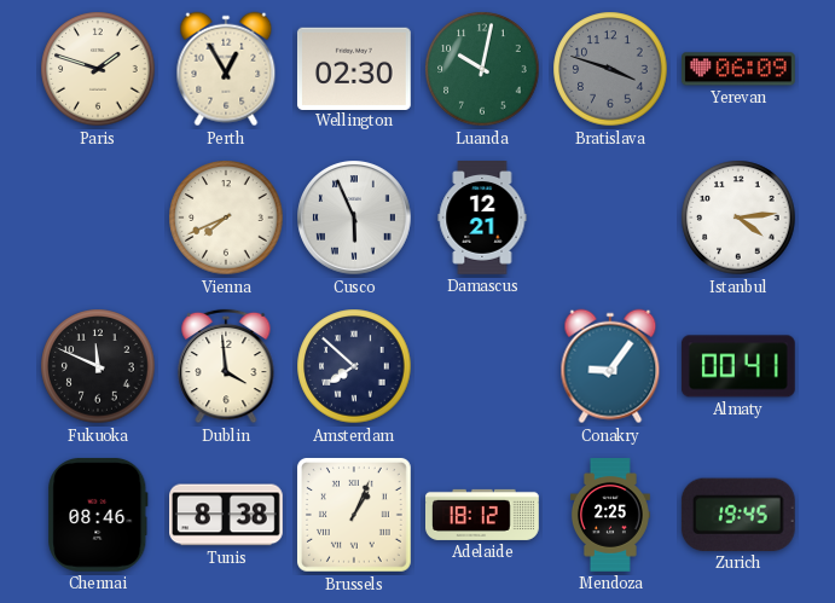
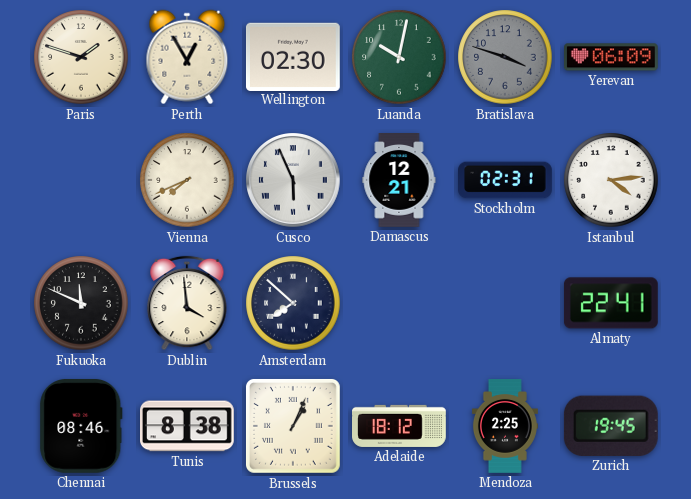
Stockholm: none -> 02:31
Conakry: 9:06 -> none
Almaty: 00:41 -> 22:41
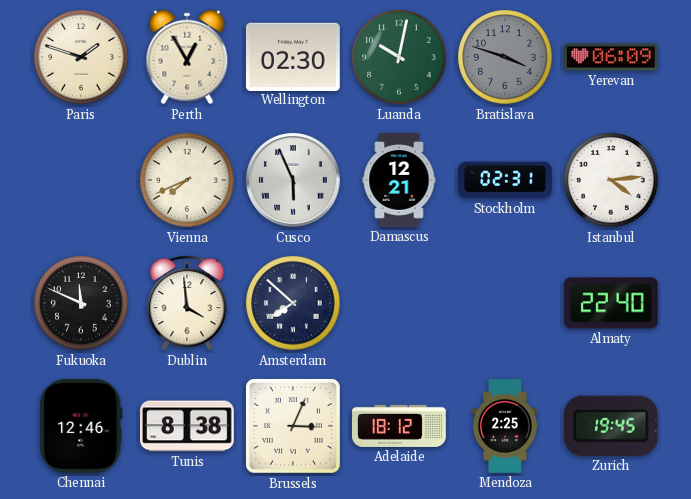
Almaty: 22:41 -> 22:40
Chennai: 08:46 -> 12:46
Brussels: 1:04 -> 3:04
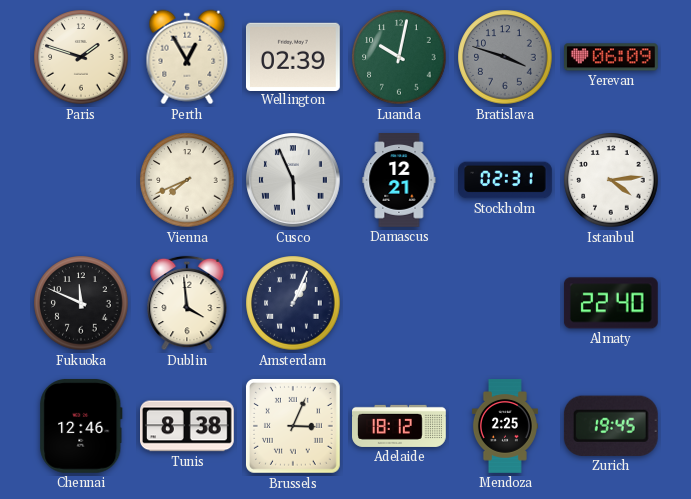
Wellington: 02:30 -> 02:39
Amsterdam: 7:52 -> 1:04
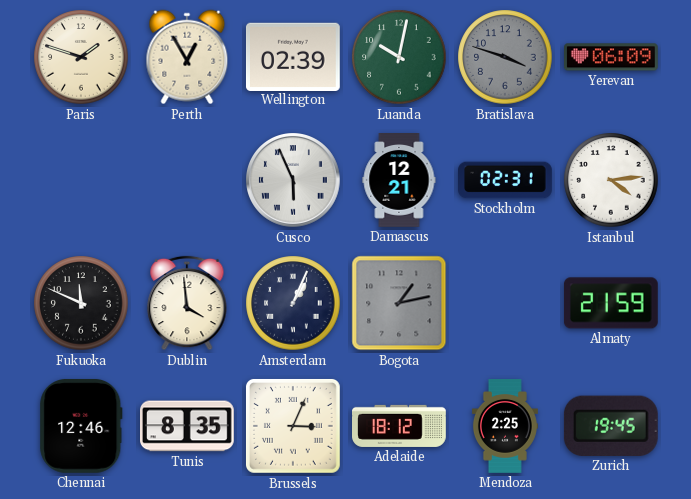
Vienna: 7:41 -> none
Bogota: none -> 1:13
Almaty: 22:40 -> 21:59
Tunis: 8:38 -> 8:35
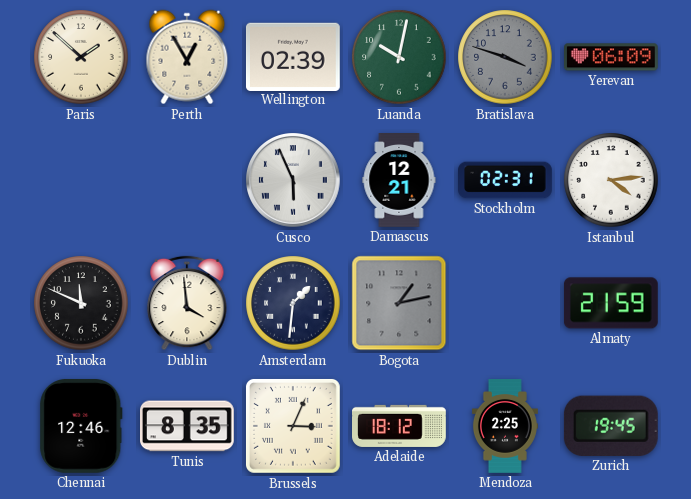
Paris: 1:48 -> 1:52
Amsterdam: 1:04 -> 1:31
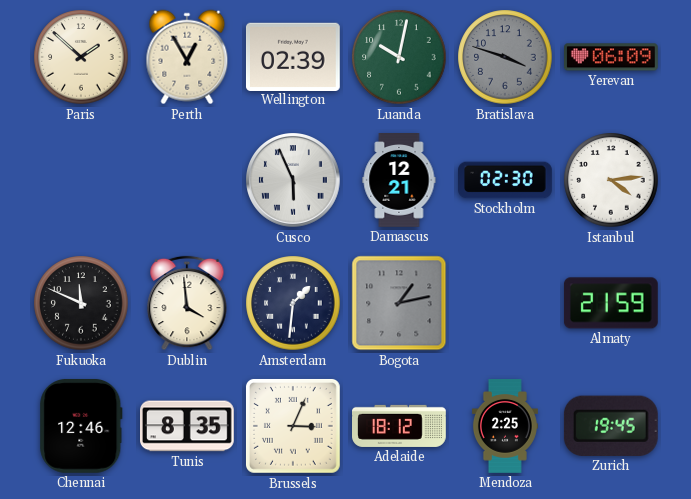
Stockholm: 02:31 -> 02:30
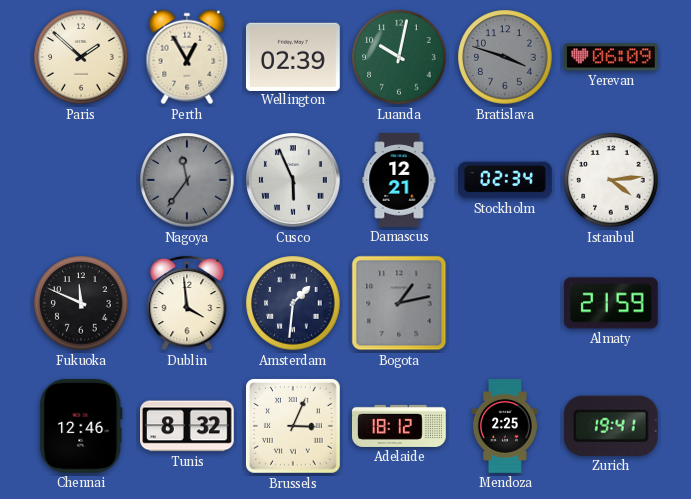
Nagoya: none -> 11:36
Stockholm: 02:30 -> 02:34
Tunis: 8:35 -> 8:32
Zurich: 19:45 -> 19:41
